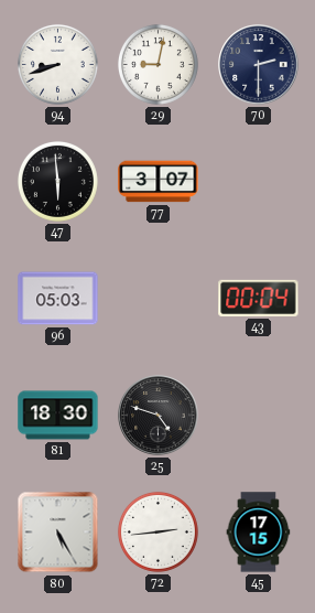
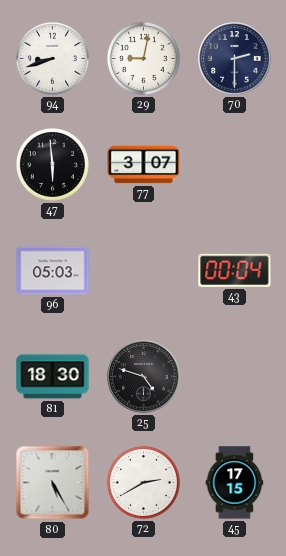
72: 2:44 -> 2:40
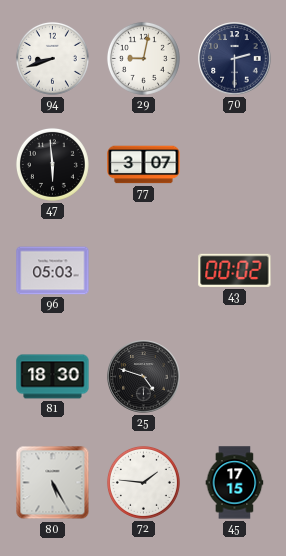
43: 00:04 -> 00:02
72: 2:40 -> 1:46
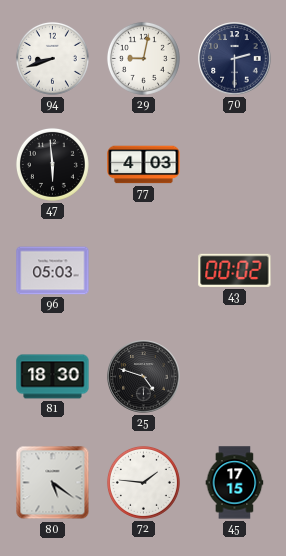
77: 3:07 -> 4:03
80: 5:25 -> 5:21
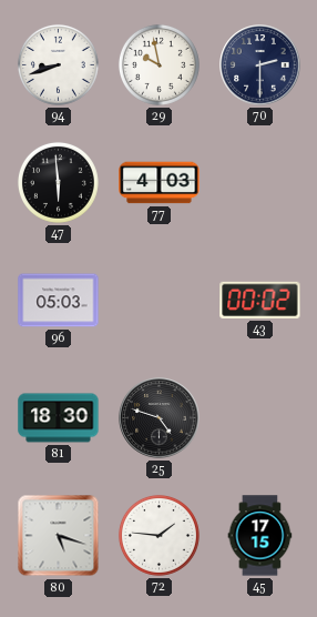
29: 9:02 -> 9:58
80: 5:21 -> 5:18
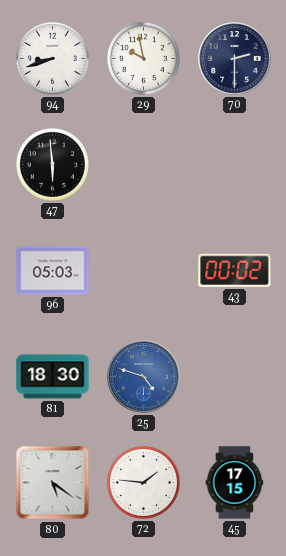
77: 4:03 -> none
25 dial: black -> blue
80: 5:18 -> 5:21
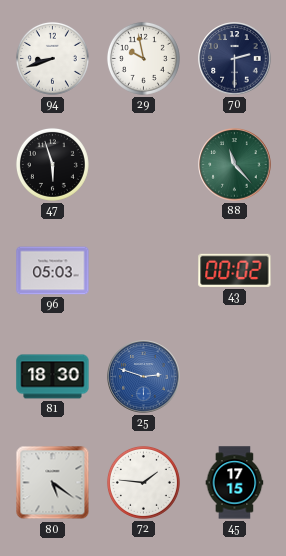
47: 5:59 -> 5:57
88: none -> 11:23
25: 4:48 -> 2:48
